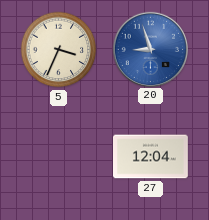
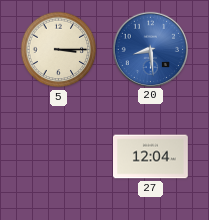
5: 3:34 -> 3:15
20: 8:57 -> 8:29
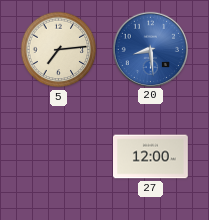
5: 3:15 -> 7:14
27: 12:04 -> 12:00
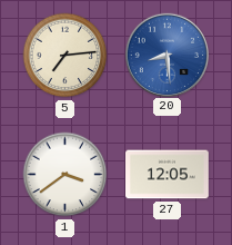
1: none -> 3:39
27: 12:00 -> 12:05
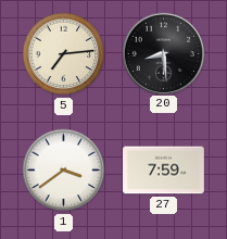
20 dial: blue -> black
27: 12:05 -> 7:59
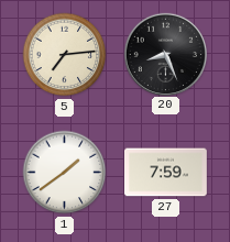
20: 8:29 -> 8:26
1: 3:39 -> 1:39
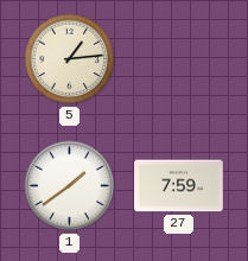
5: 7:14 -> 1:14
20: 8:26 -> none
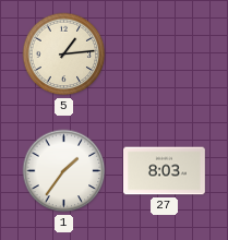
1: 1:39 -> 1:36
27: 7:59 -> 8:03
